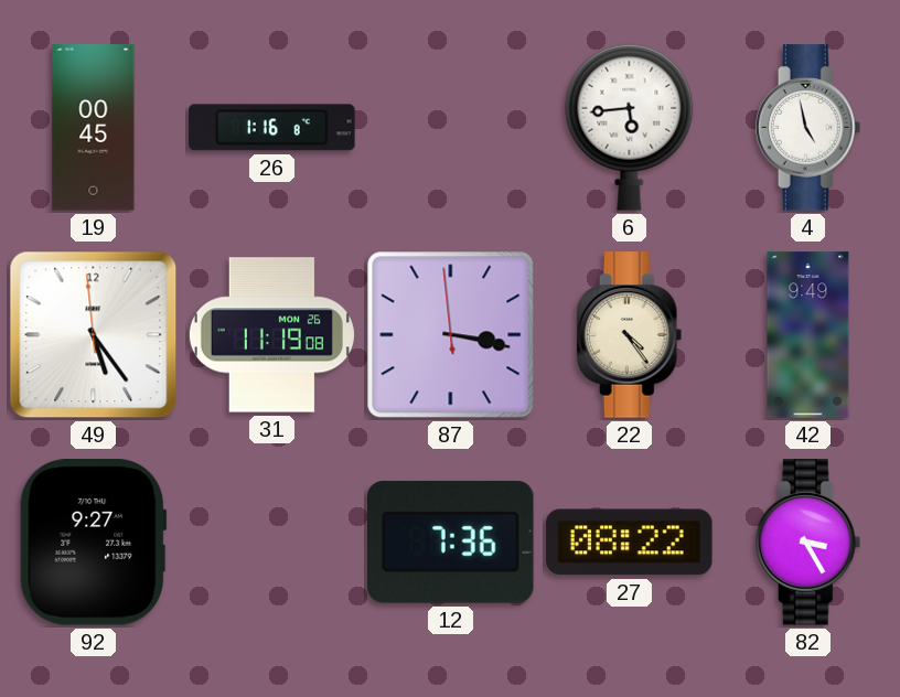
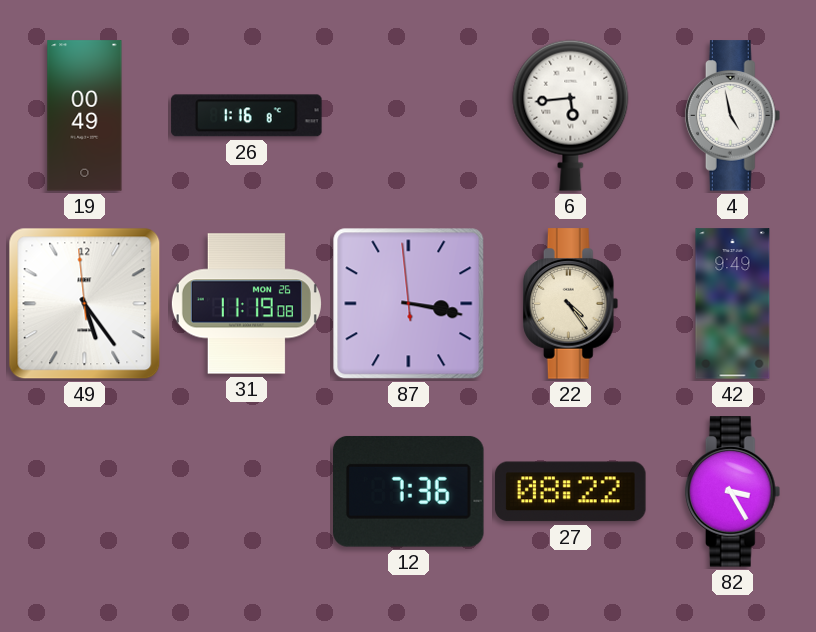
19: 00:45 -> 00:49
92: 9:27 -> none
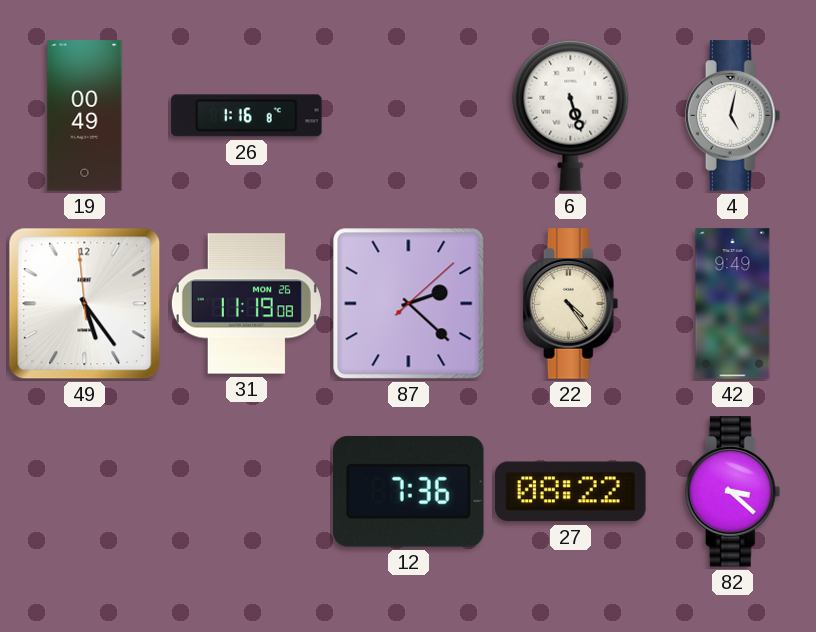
6: 5:44 -> 5:27
4: 4:58 -> 5:02
87: 3:16 -> 2:22
82: 3:25 -> 3:22
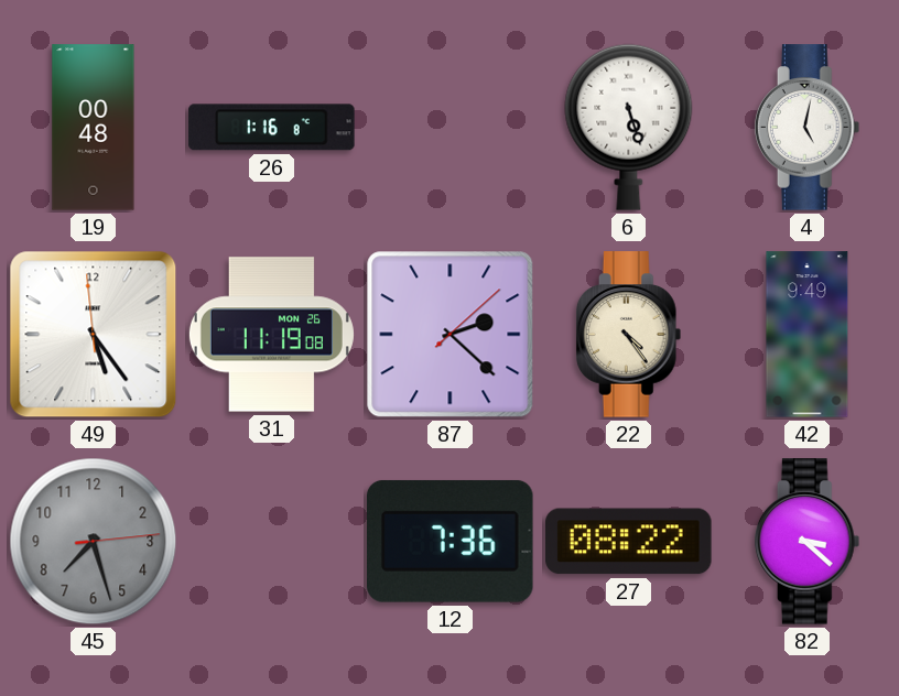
19: 00:49 -> 00:48
45: none -> 7:27
